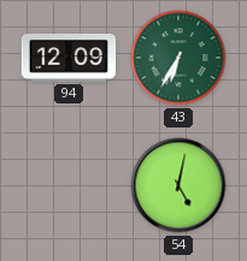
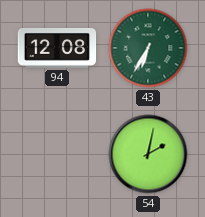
94: 12:09 -> 12:08
54: 5:02 -> 2:02
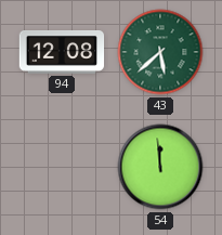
43: 6:35 -> 5:38
54: 2:02 -> 11:59
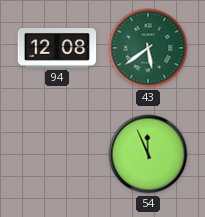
43: 5:38 -> 5:39
54: 11:59 -> 11:56
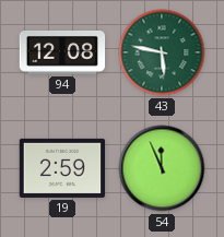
43: 5:39 -> 5:47
19: none -> 2:59
